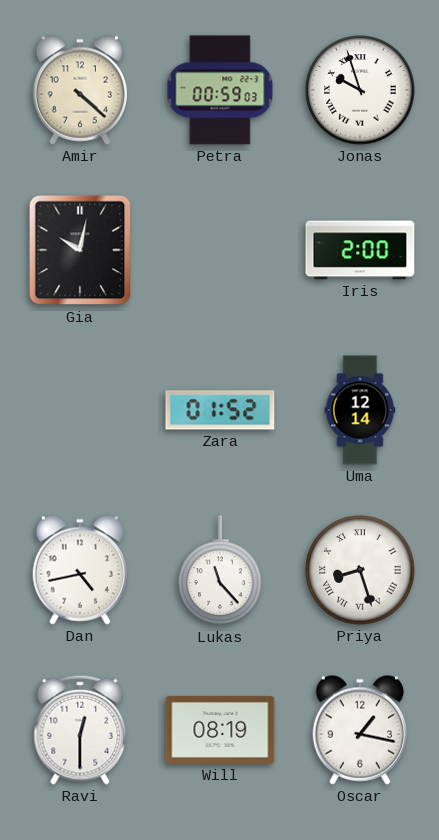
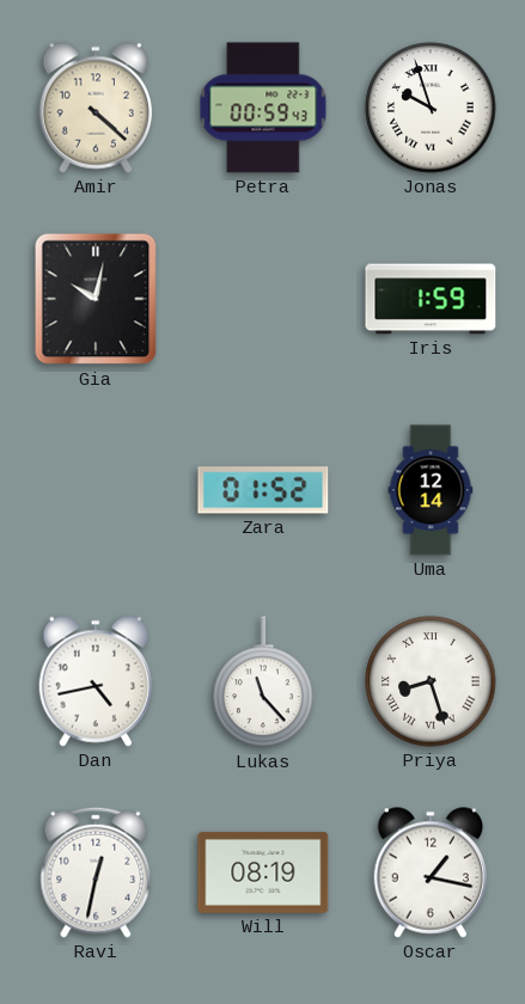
Petra: 00:59:03 -> 00:59:43
Iris: 2:00 -> 1:59
Ravi: 12:30 -> 12:32
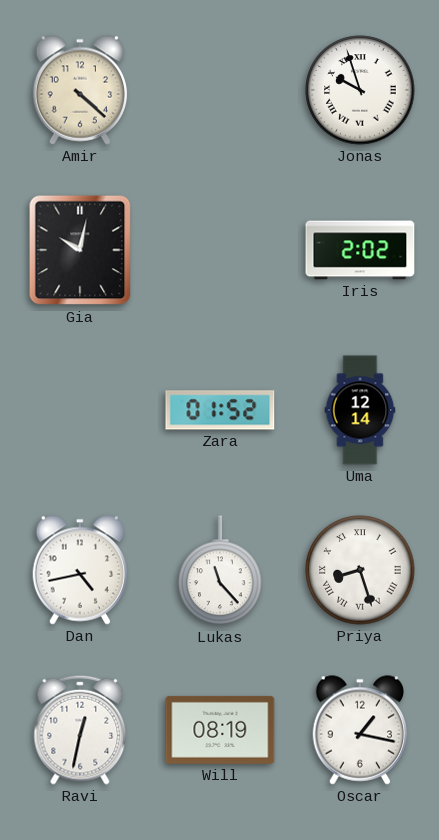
Petra: 00:59 -> none
Iris: 1:59 -> 2:02
